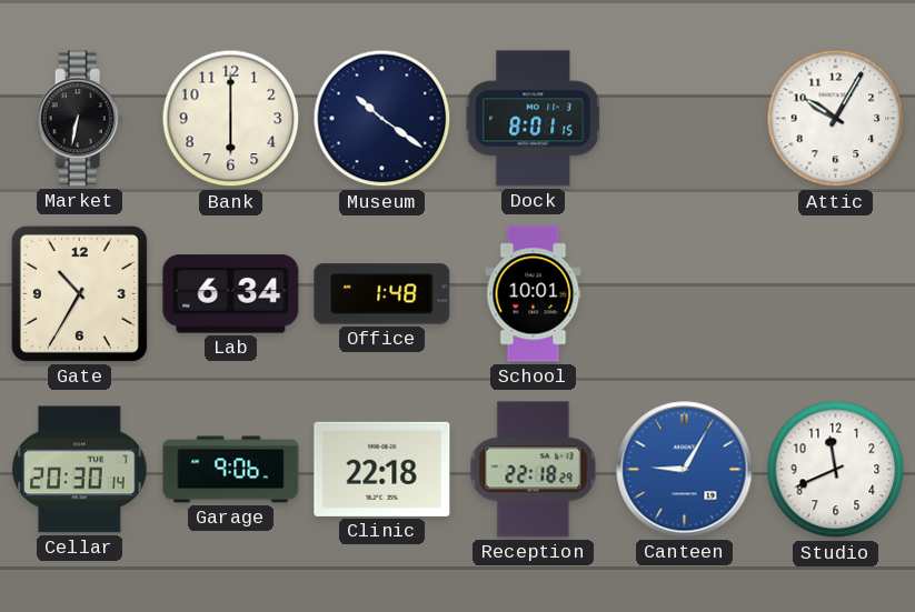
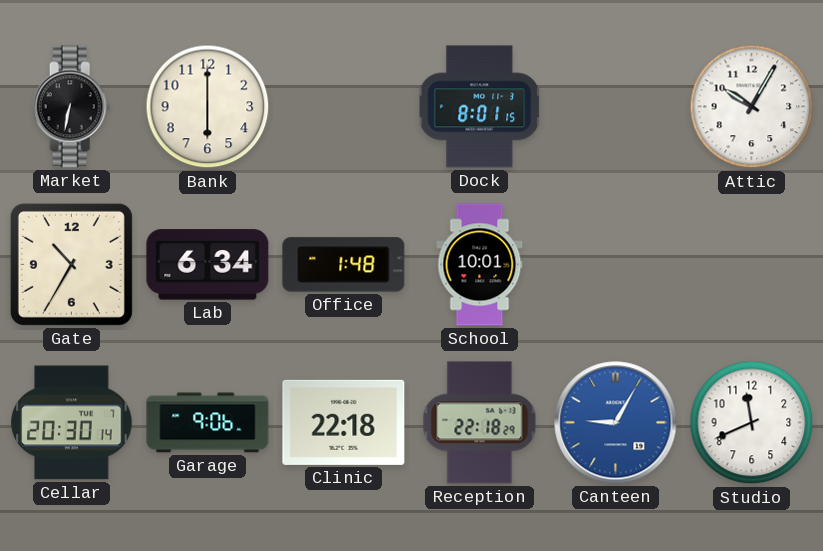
Museum: 10:21 -> none
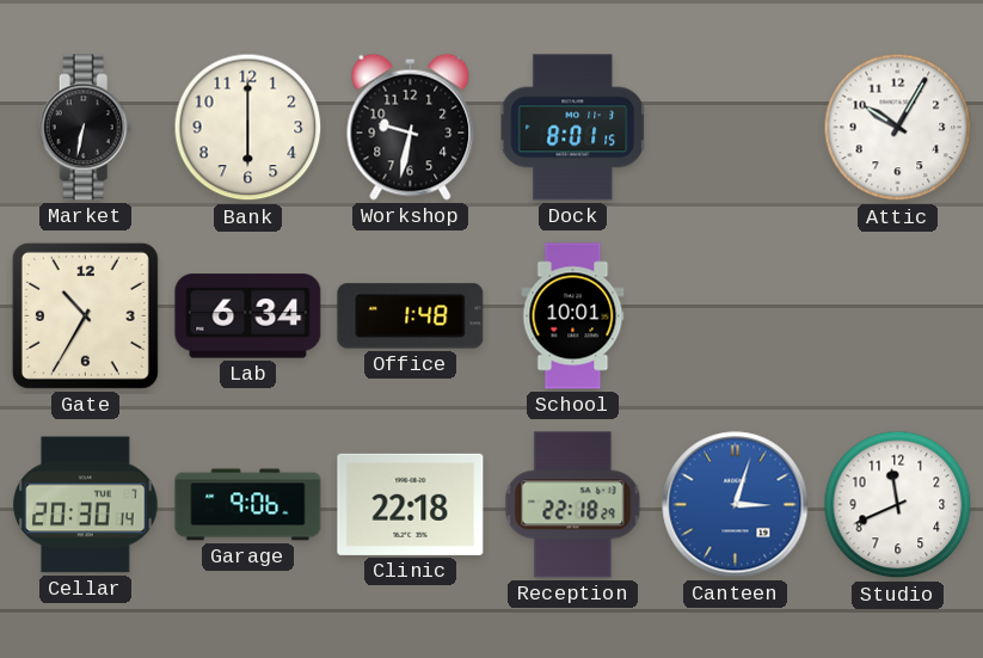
Workshop: none -> 9:32
Canteen: 9:05 -> 3:03
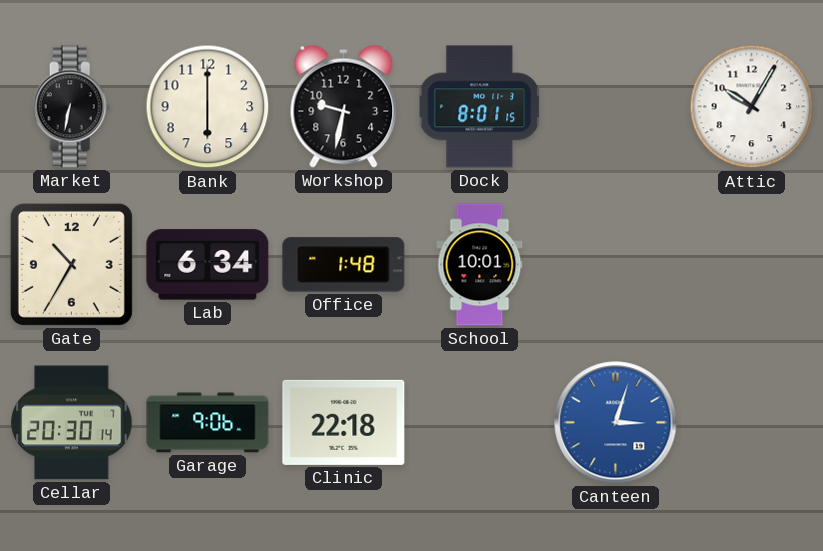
Reception: 22:18 -> none
Studio: 11:41 -> none
